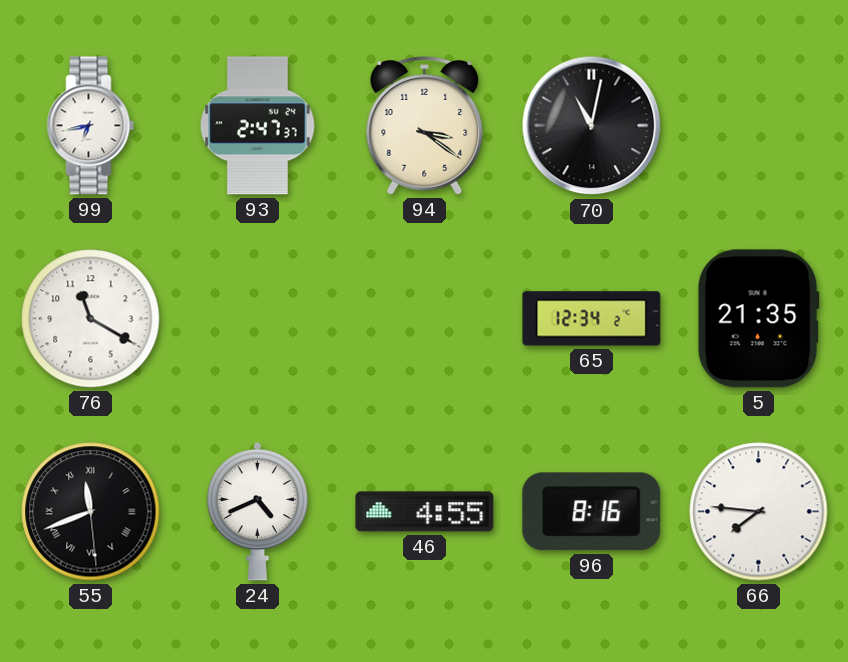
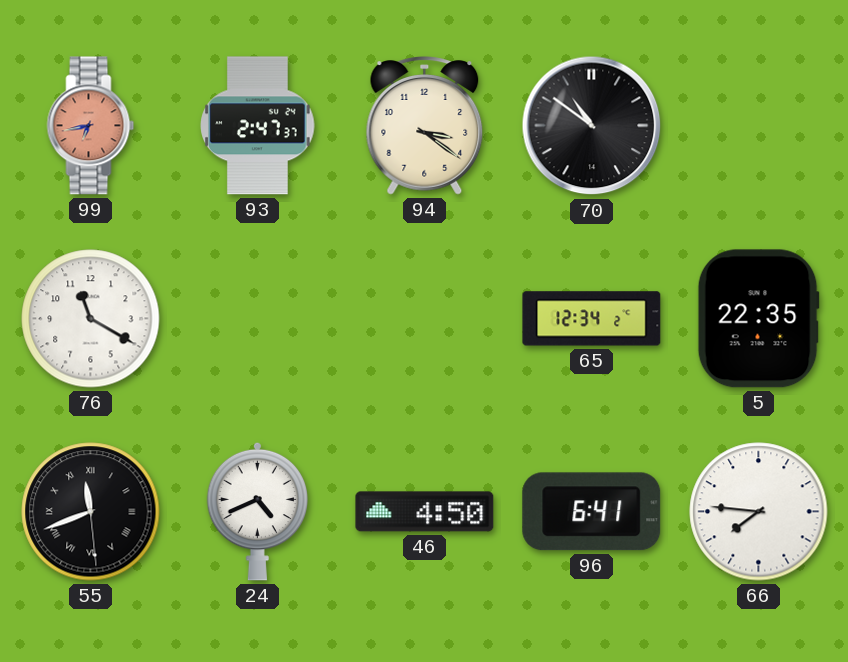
99 dial: white -> salmon
70: 11:02 -> 10:51
5: 21:35 -> 22:35
46: 4:55 -> 4:50
96: 8:16 -> 6:41
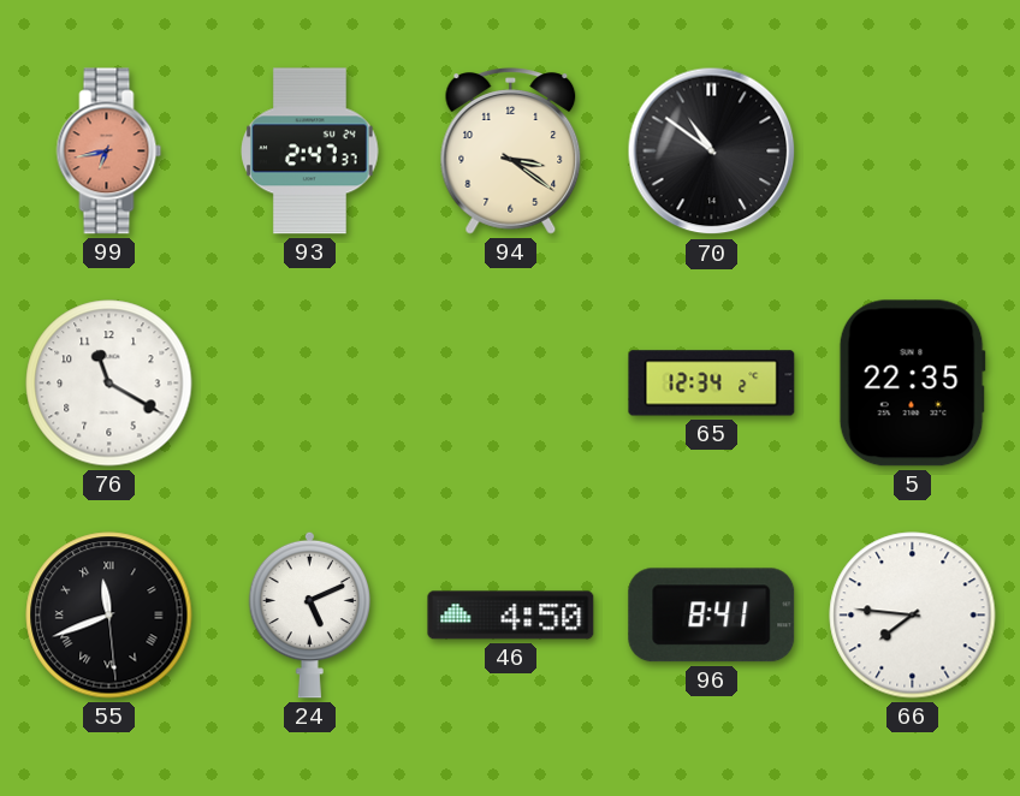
24: 4:41 -> 5:11
96: 6:41 -> 8:41
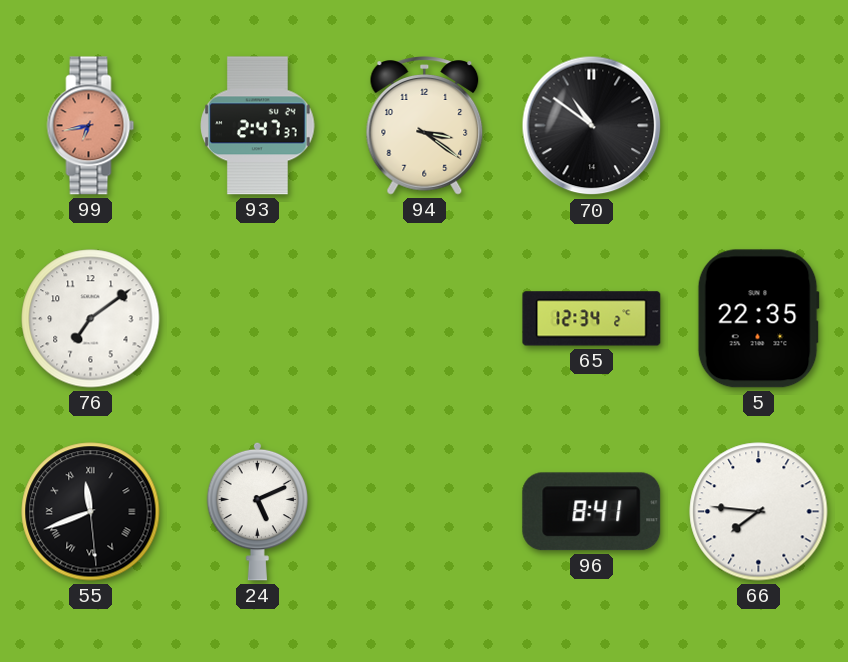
76: 11:20 -> 7:09
46: 4:50 -> none
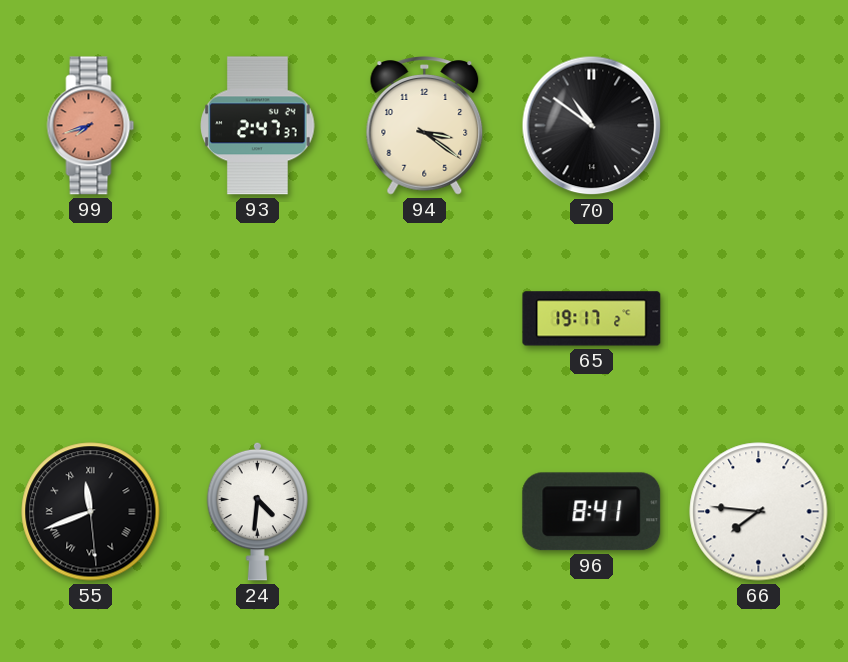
99: 6:43 -> 7:42
76: 7:09 -> none
65: 12:34 -> 19:17
5: 22:35 -> none
24: 5:11 -> 4:31
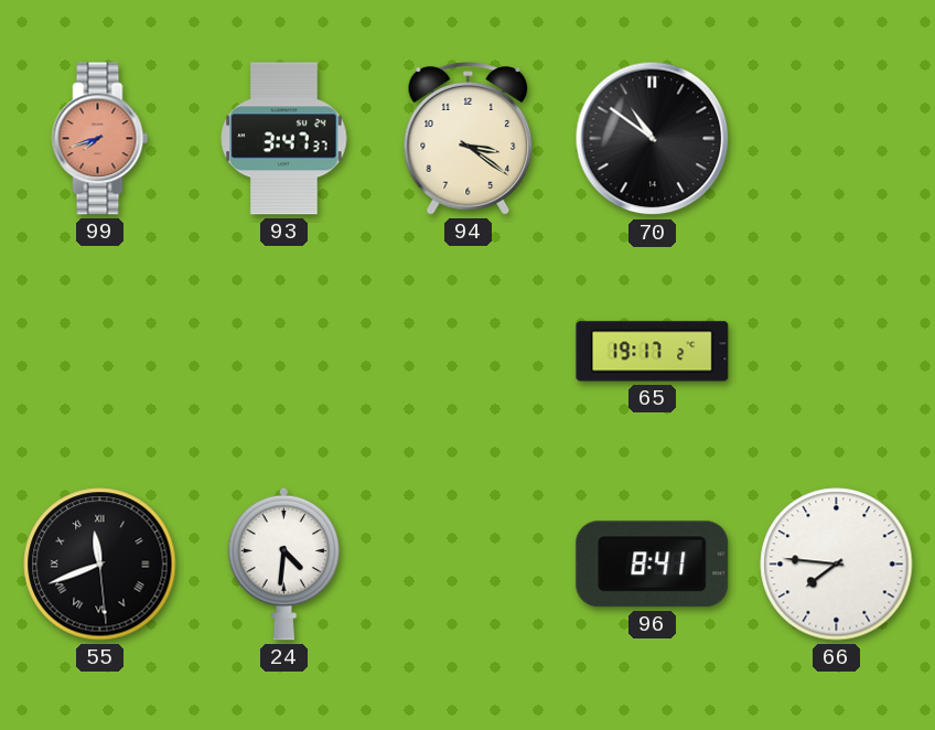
93: 2:47 -> 3:47
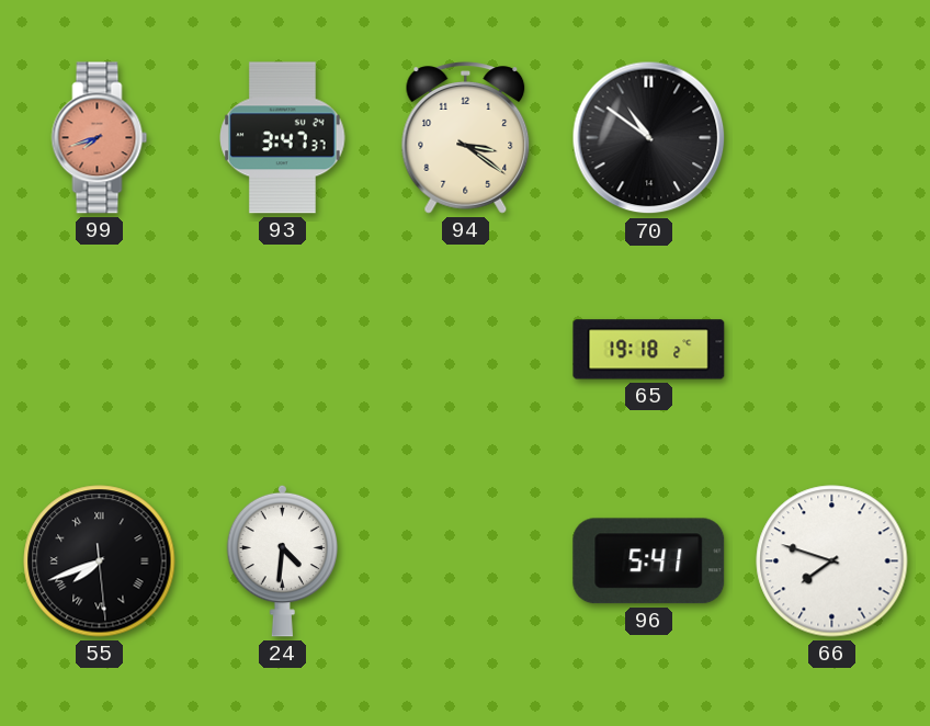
65: 19:17 -> 19:18
55: 11:41 -> 7:41
96: 8:41 -> 5:41
66: 7:46 -> 7:48
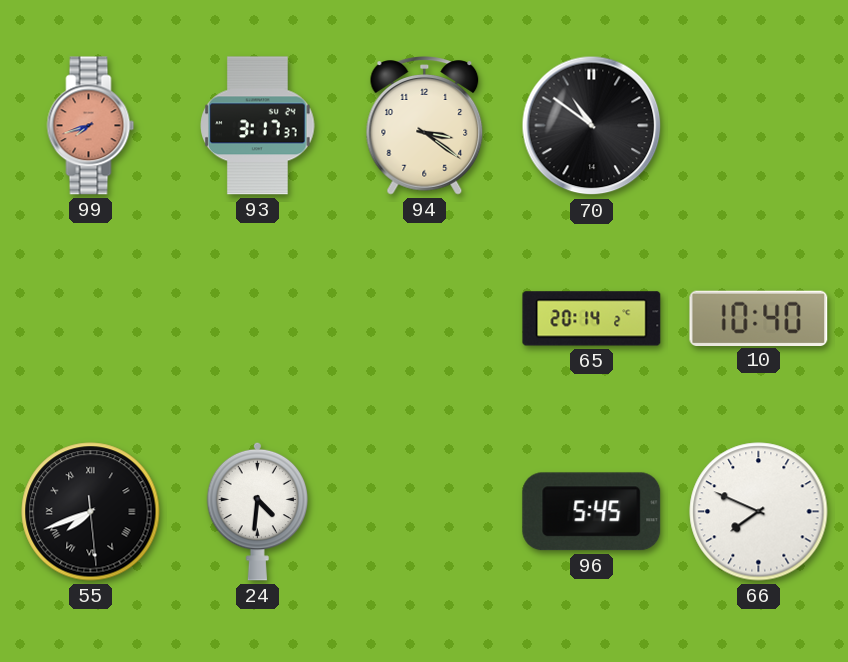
93: 3:47 -> 3:17
65: 19:18 -> 20:14
10: none -> 10:40
96: 5:41 -> 5:45
66: 7:48 -> 7:49
